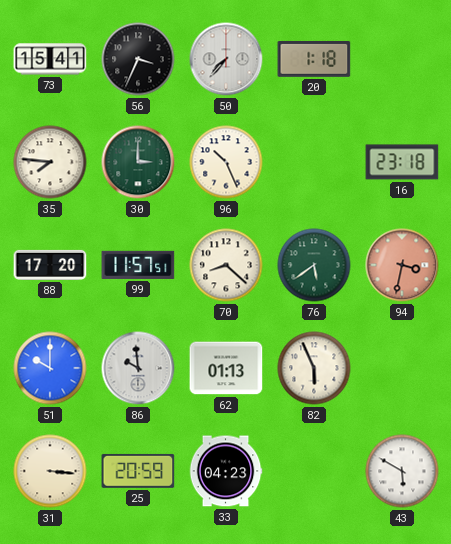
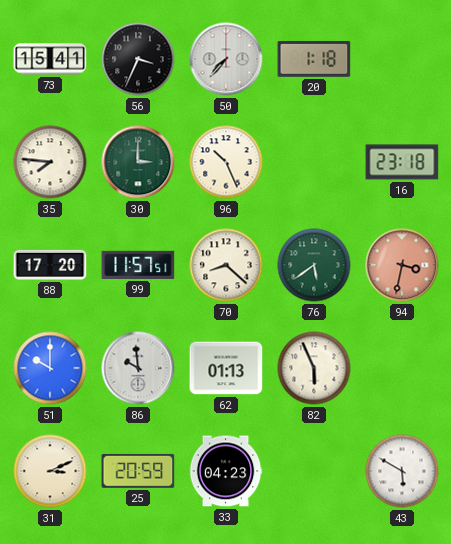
31: 3:16 -> 3:11
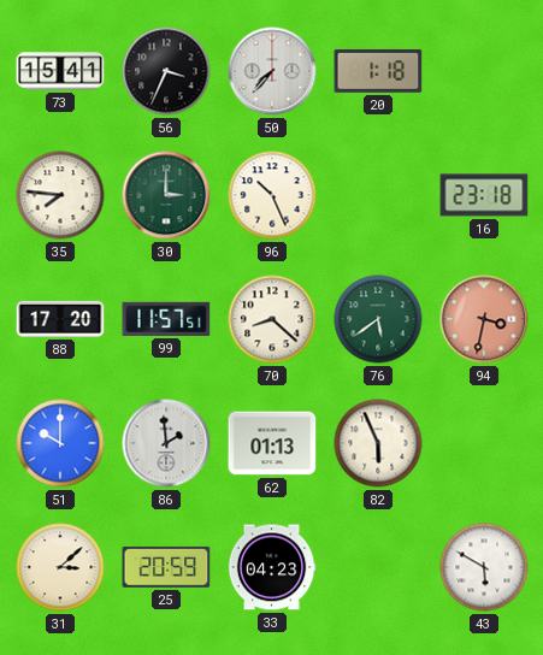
86: 9:59 -> 1:59
31: 3:11 -> 3:08
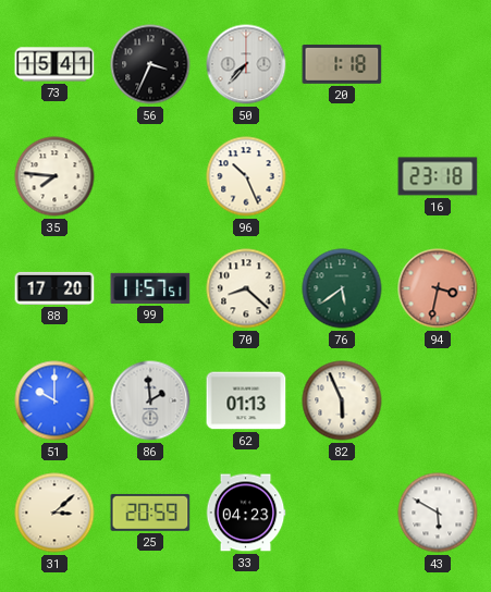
30: 3:00 -> none
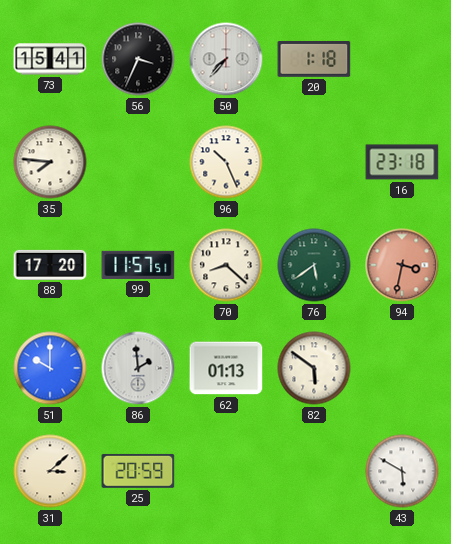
82: 5:56 -> 5:51
33: 04:23 -> none
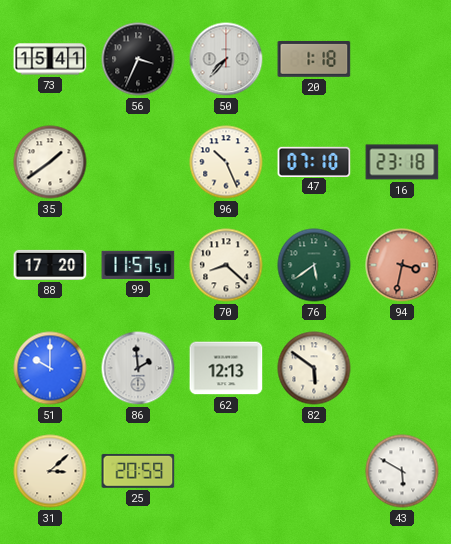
35: 7:46 -> 1:39
47: none -> 07:10
62: 01:13 -> 12:13
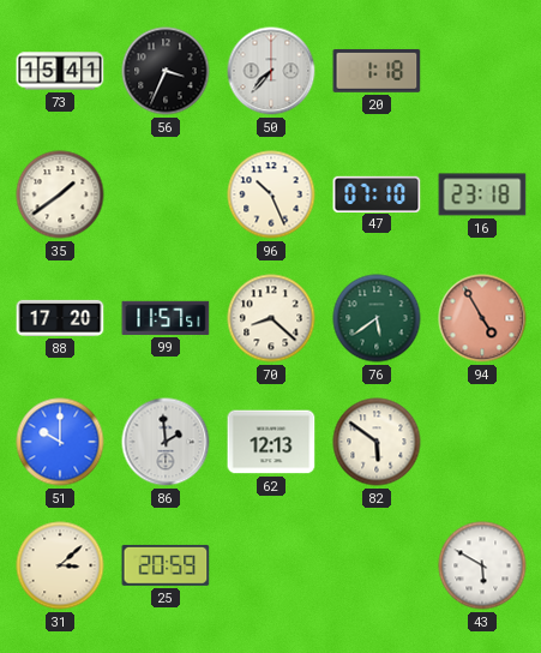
94: 3:32 -> 4:55
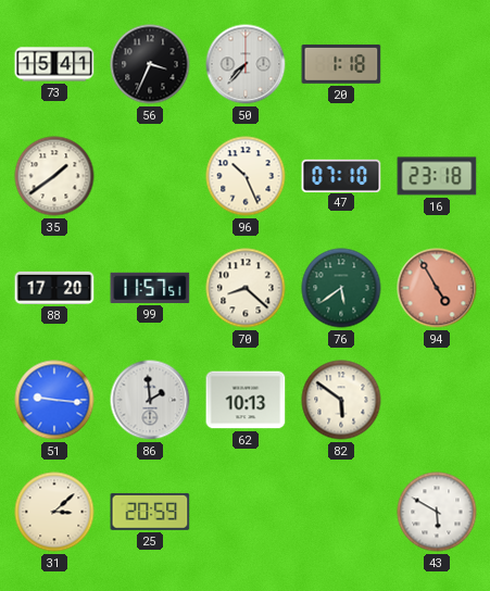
51: 10:00 -> 9:16
62: 12:13 -> 10:13
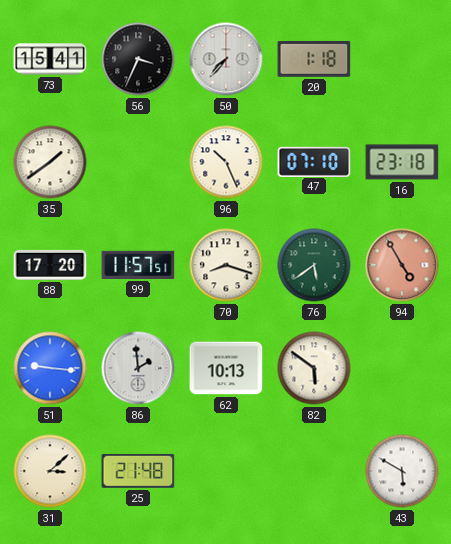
70: 8:22 -> 8:18
25: 20:59 -> 21:48
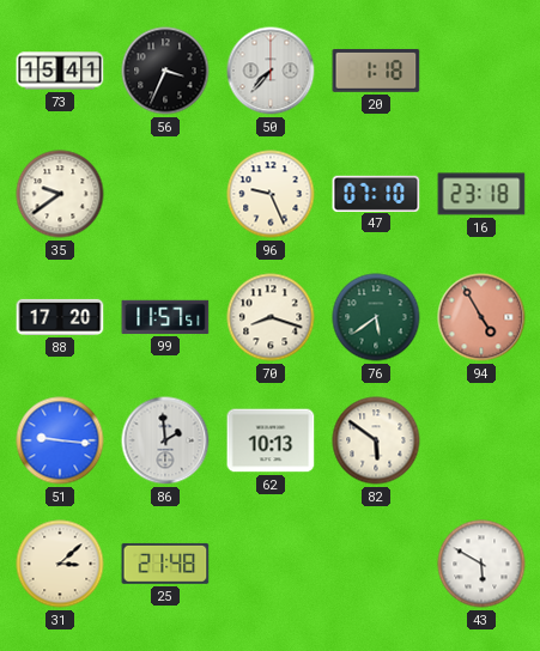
35: 1:39 -> 9:39
96: 10:26 -> 9:26
